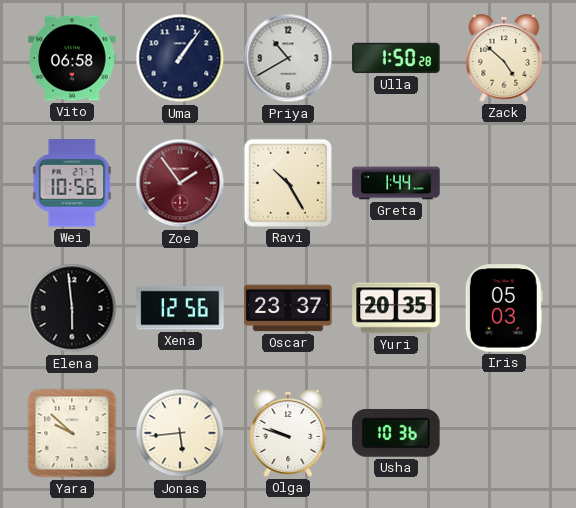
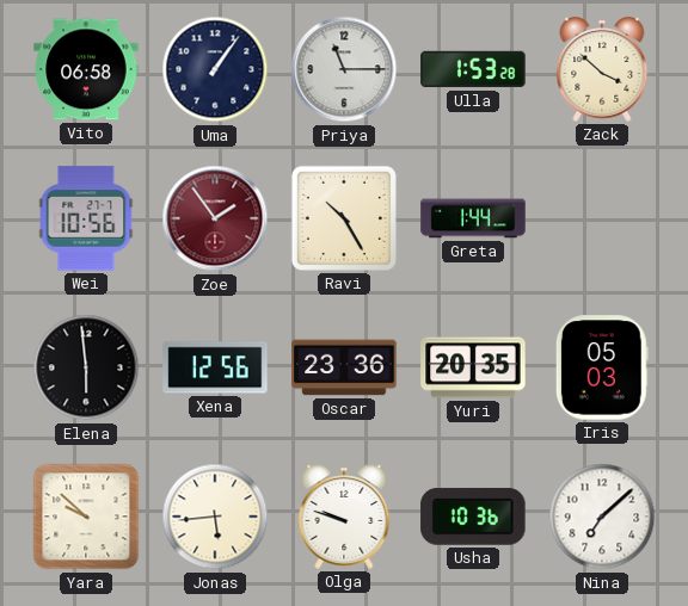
Priya: 10:40 -> 11:15
Ulla: 1:50 -> 1:53
Zack: 4:52 -> 3:52
Oscar: 23:37 -> 23:36
Nina: none -> 7:08
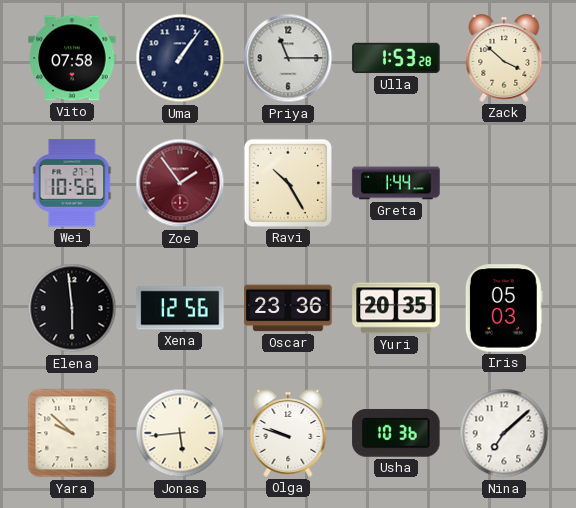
Vito: 06:58 -> 07:58
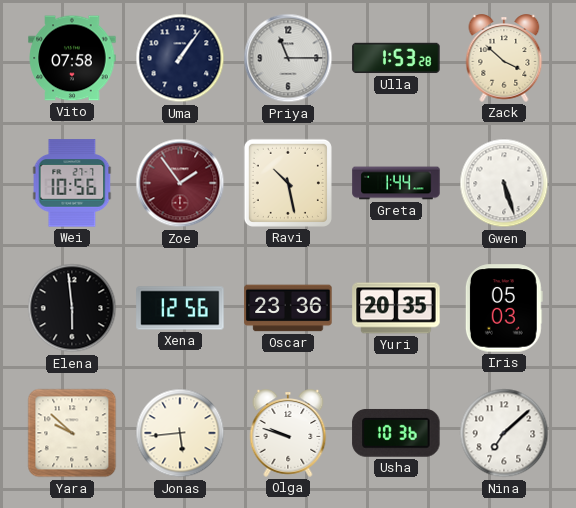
Ravi: 10:25 -> 10:28
Gwen: none -> 5:27
